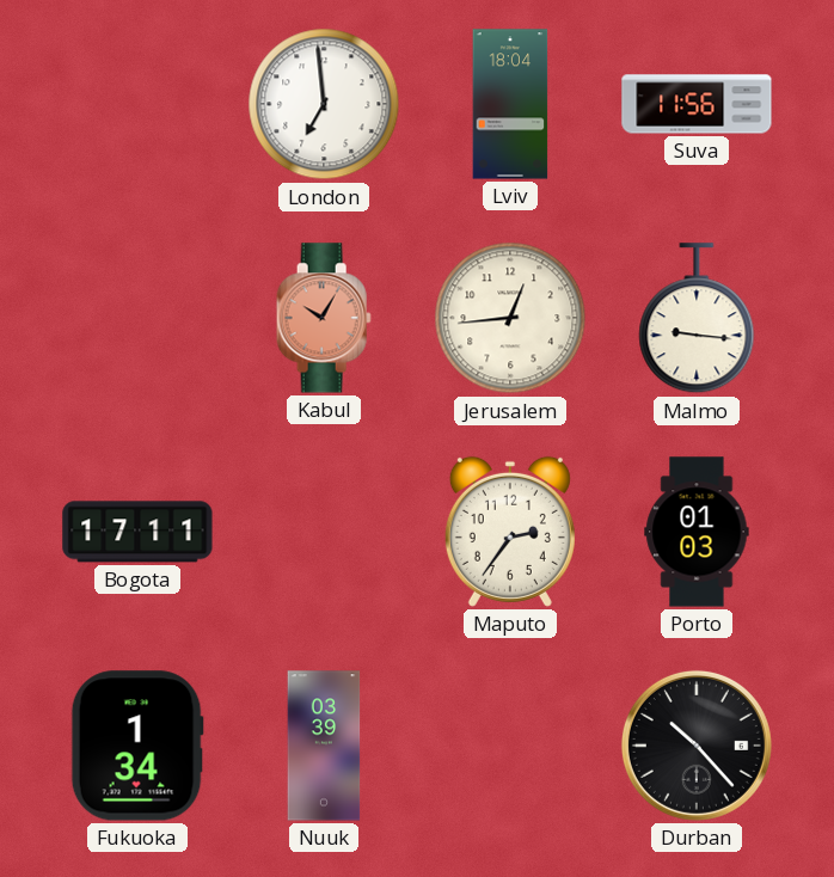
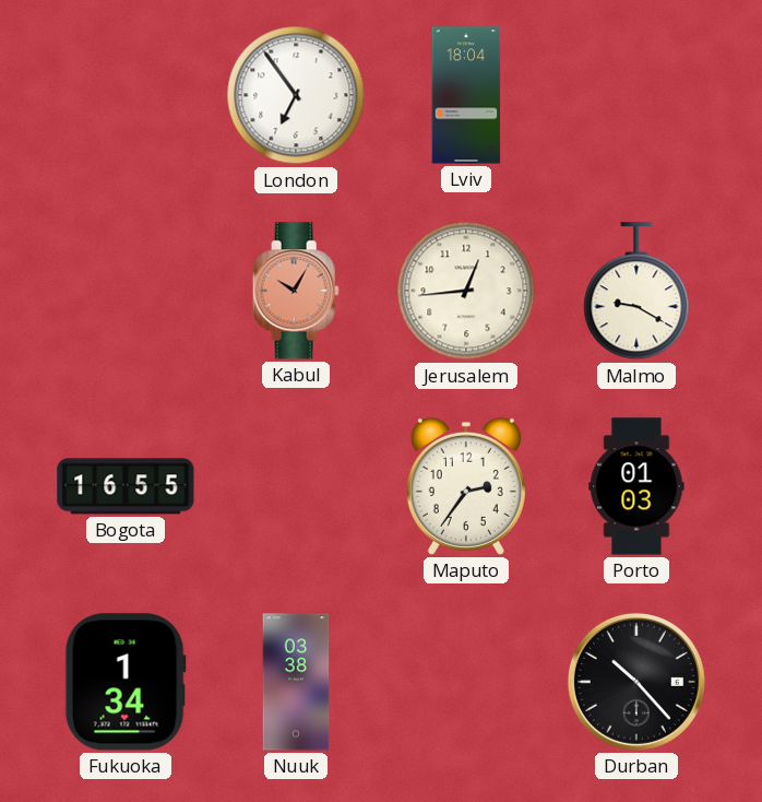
London: 6:59 -> 6:54
Suva: 11:56 -> none
Malmo: 9:16 -> 9:20
Bogota: 17:11 -> 16:55
Nuuk: 03:39 -> 03:38
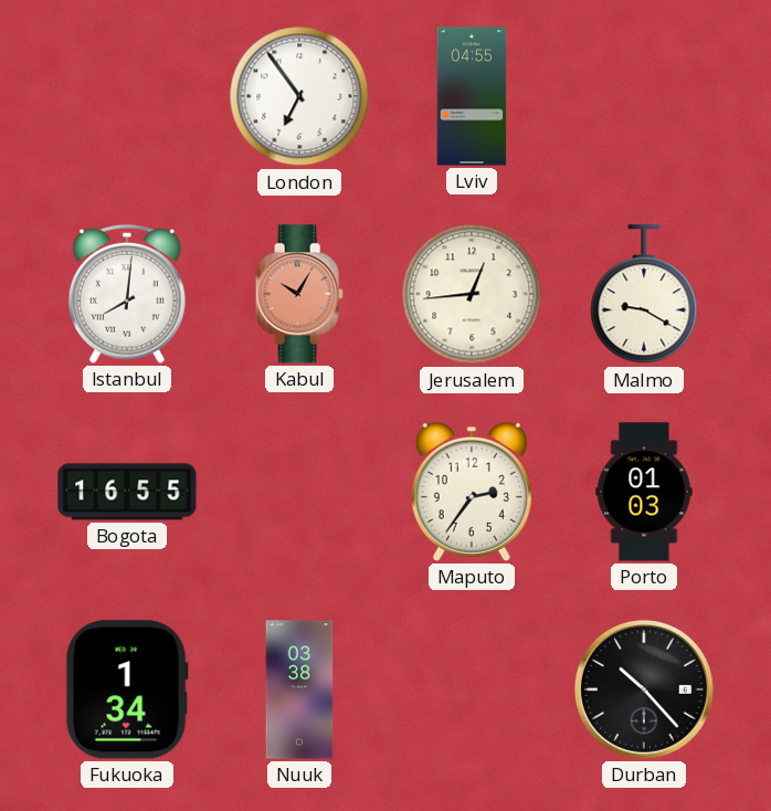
Lviv: 18:04 -> 04:55
Istanbul: none -> 8:01
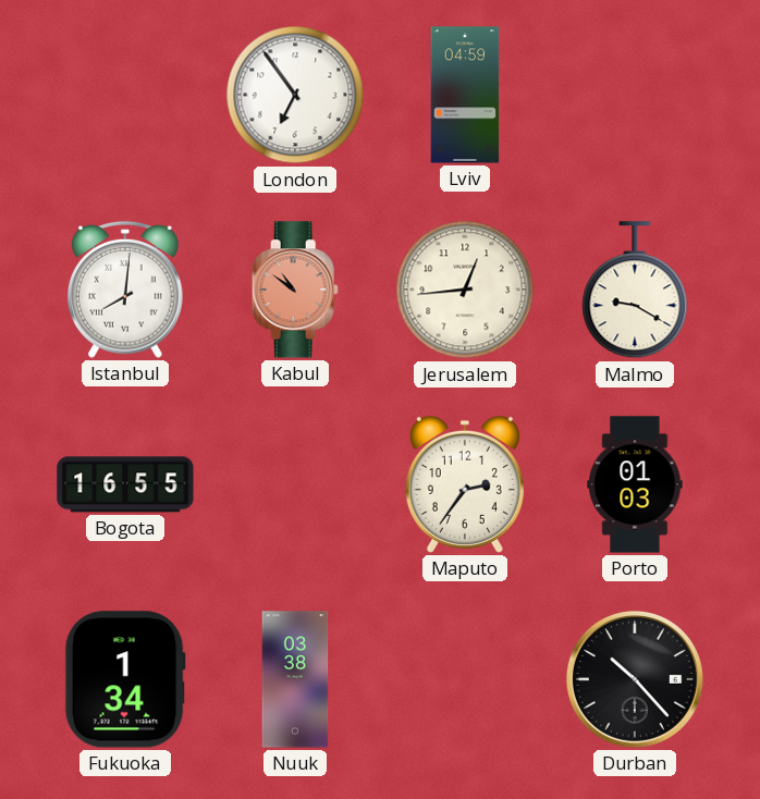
Lviv: 04:55 -> 04:59
Kabul: 10:05 -> 10:51
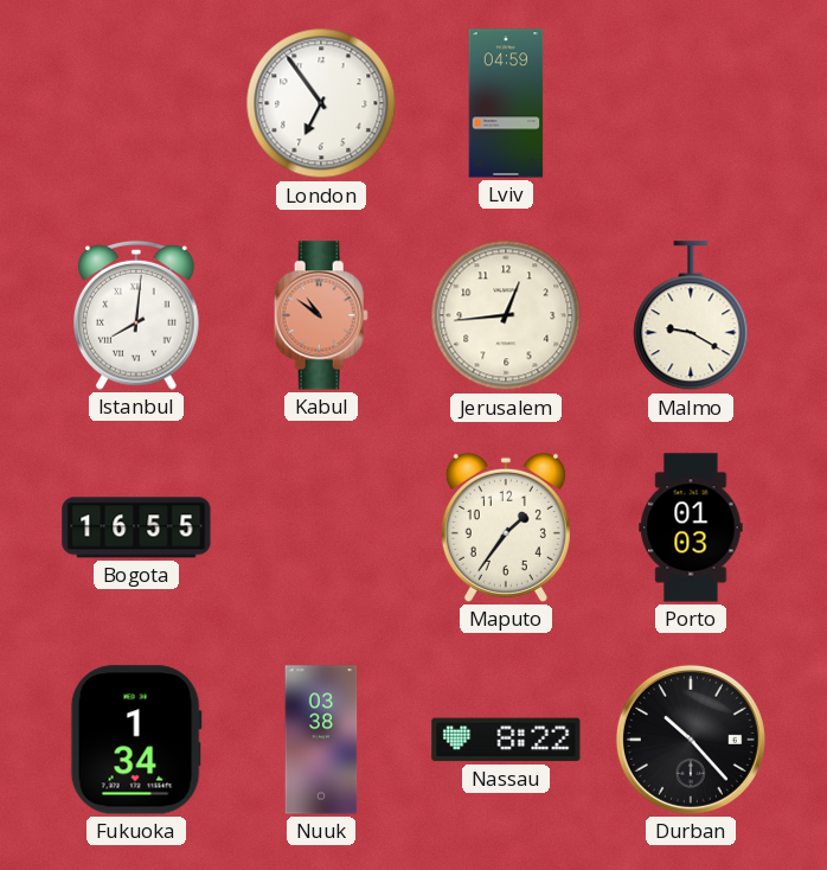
Maputo: 2:36 -> 1:36
Nassau: none -> 8:22
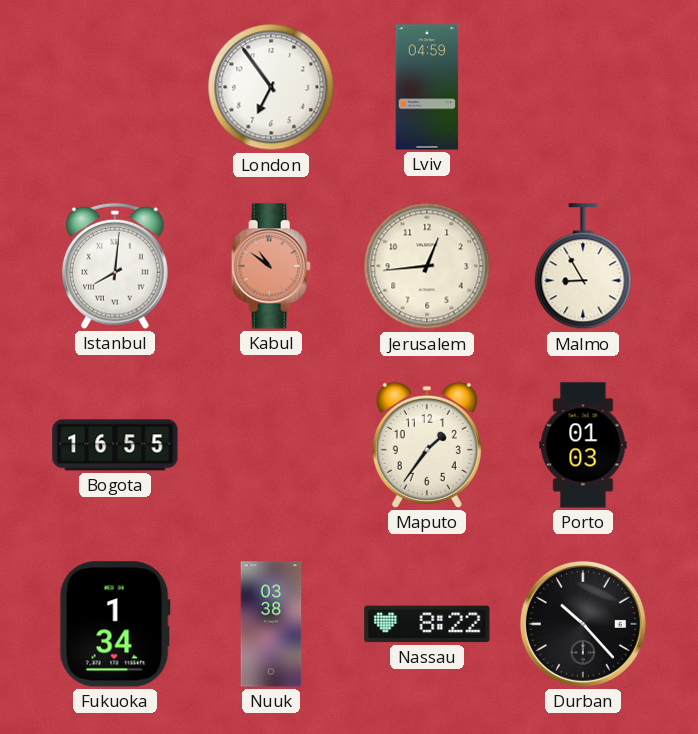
Malmo: 9:20 -> 8:55
